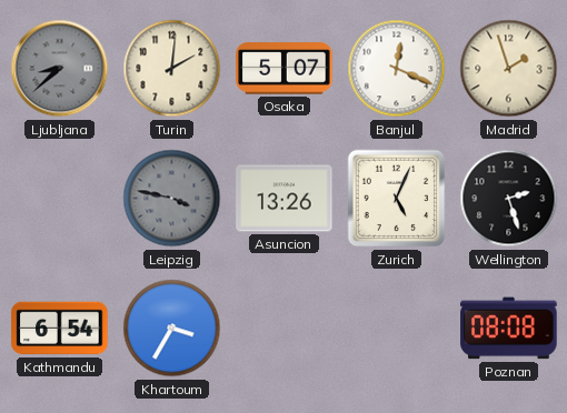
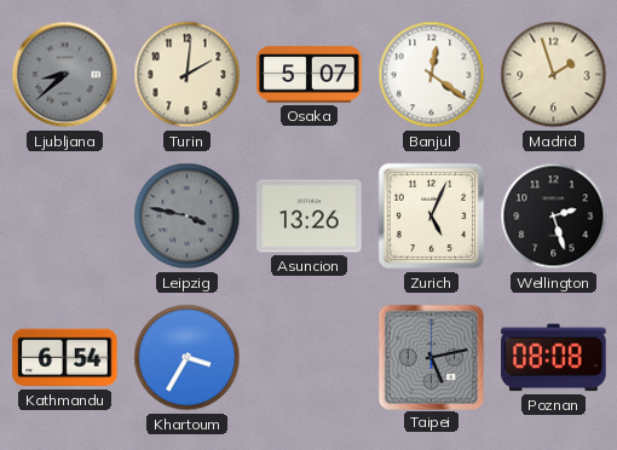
Banjul: 12:19 -> 12:21
Taipei: none -> 5:13
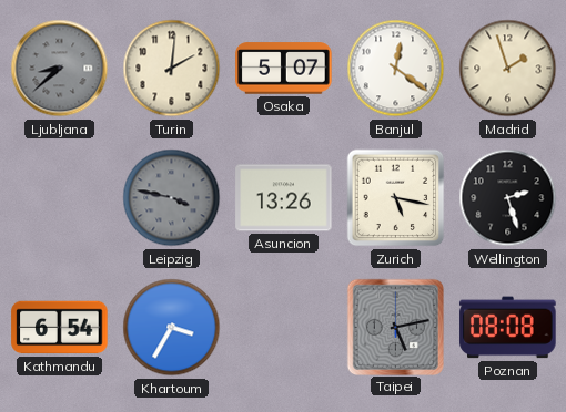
Zurich: 5:04 -> 5:17
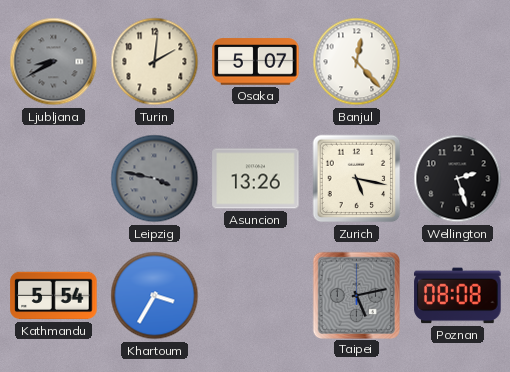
Ljubljana: 8:38 -> 8:40
Banjul: 12:21 -> 12:23
Madrid: 1:57 -> none
Kathmandu: 6:54 -> 5:54
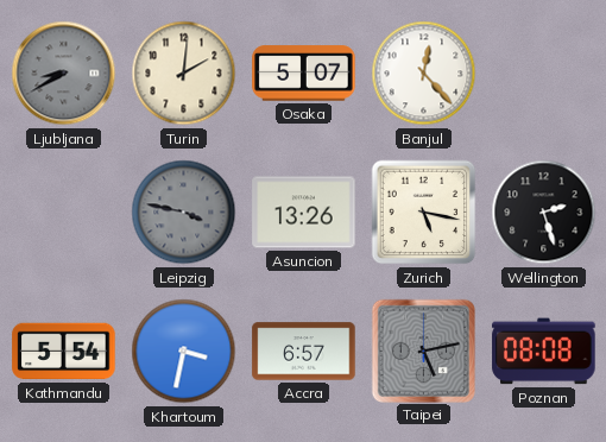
Khartoum: 3:35 -> 3:32
Accra: none -> 6:57
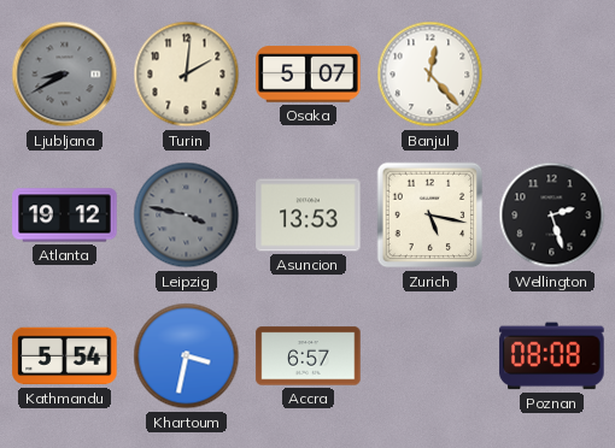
Atlanta: none -> 19:12
Asuncion: 13:26 -> 13:53
Taipei: 5:13 -> none
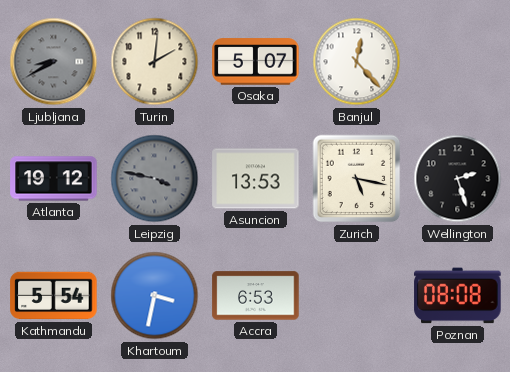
Accra: 6:57 -> 6:53
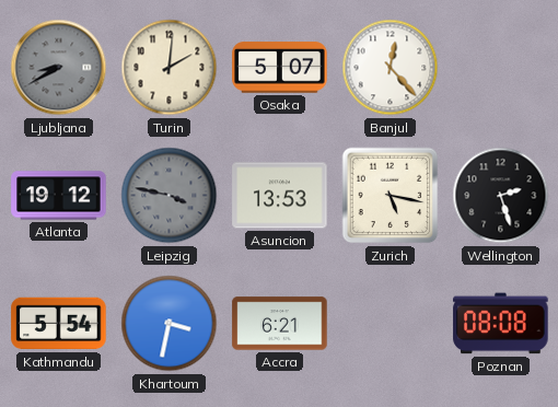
Accra: 6:53 -> 6:21
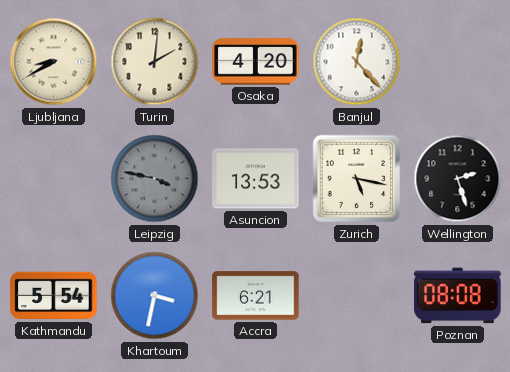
Ljubljana dial: grey -> cream
Osaka: 5:07 -> 4:20
Atlanta: 19:12 -> none
